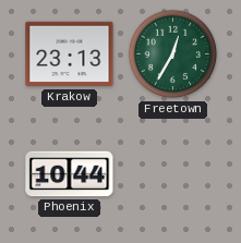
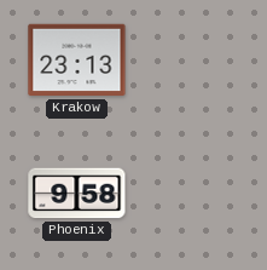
Freetown: 12:35 -> none
Phoenix: 10:44 -> 9:58
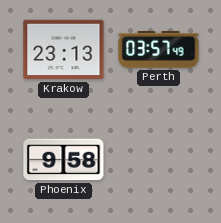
Perth: none -> 03:57
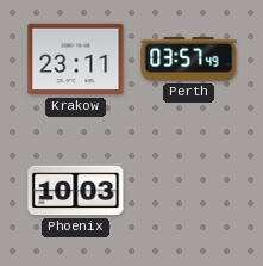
Krakow: 23:13 -> 23:11
Phoenix: 9:58 -> 10:03
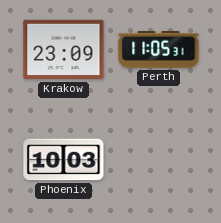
Krakow: 23:11 -> 23:09
Perth: 03:57 -> 11:05
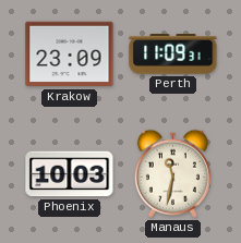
Perth: 11:05 -> 11:09
Manaus: none -> 11:32
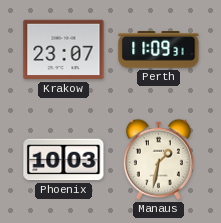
Krakow: 23:09 -> 23:07
Manaus: 11:32 -> 1:32
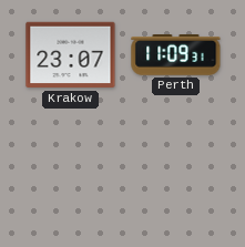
Phoenix: 10:03 -> none
Manaus: 1:32 -> none
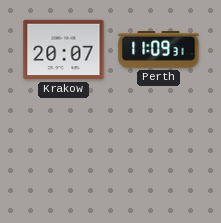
Krakow: 23:07 -> 20:07
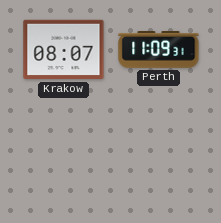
Krakow: 20:07 -> 08:07
